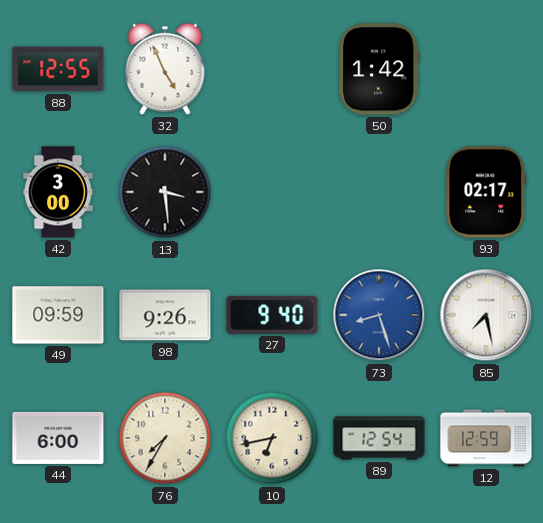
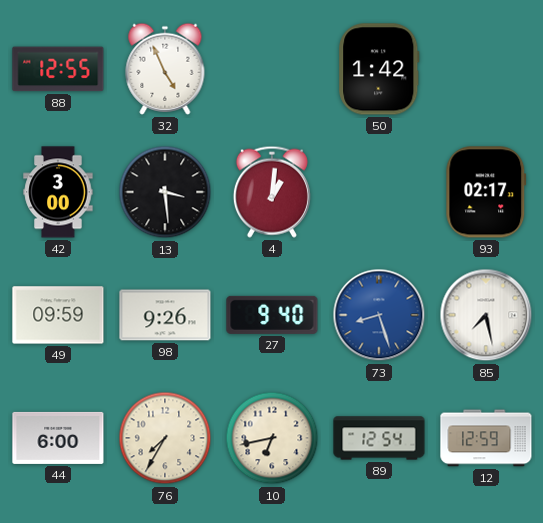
4: none -> 1:01
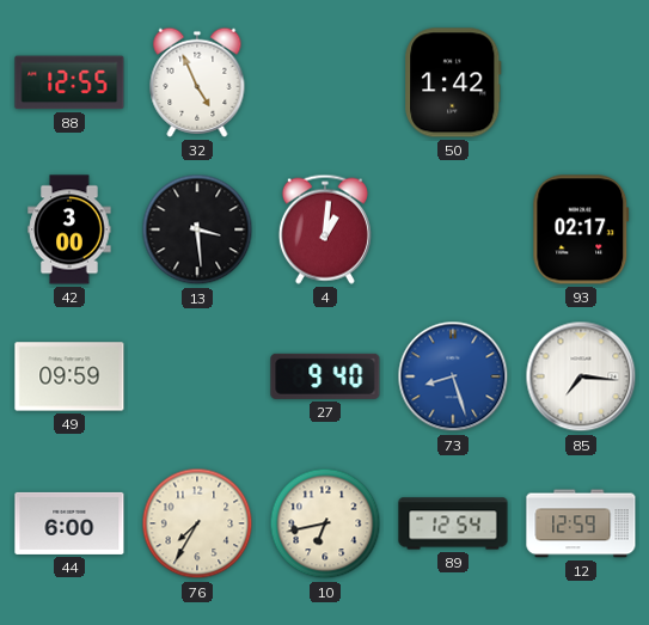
98: 9:26 -> none
85: 7:28 -> 7:16
